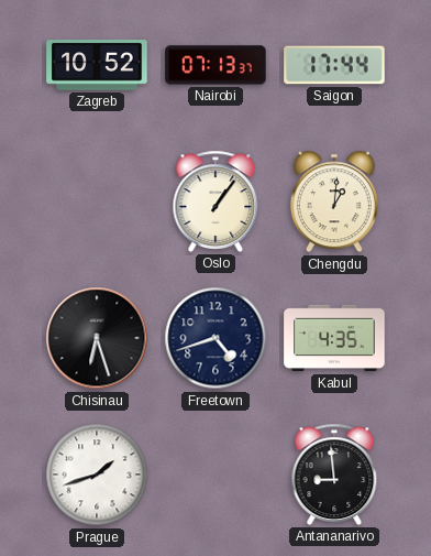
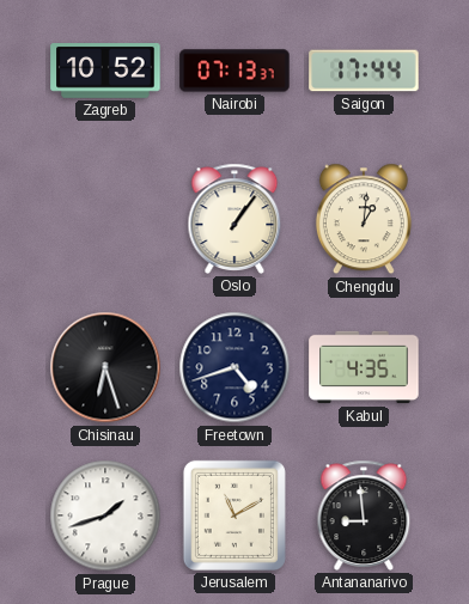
Jerusalem: none -> 11:10
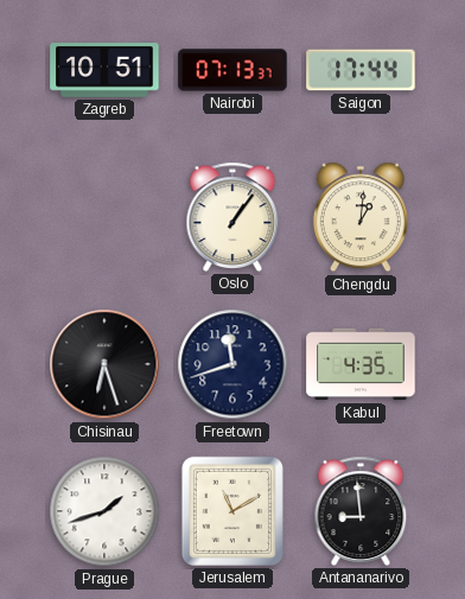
Zagreb: 10:52 -> 10:51
Freetown: 4:42 -> 11:42
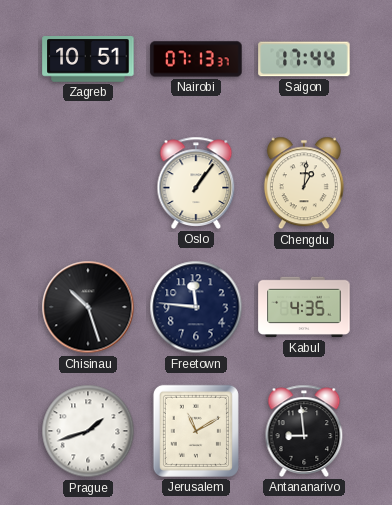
Chisinau: 6:27 -> 10:27
Freetown: 11:42 -> 11:46
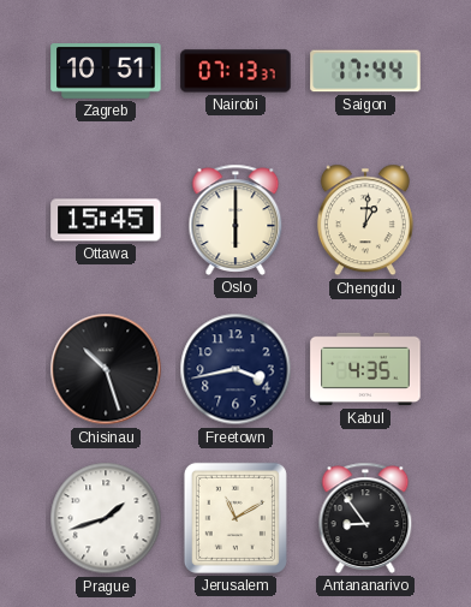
Ottawa: none -> 15:45
Oslo: 1:06 -> 6:00
Freetown: 11:46 -> 3:43
Antananarivo: 8:59 -> 8:54
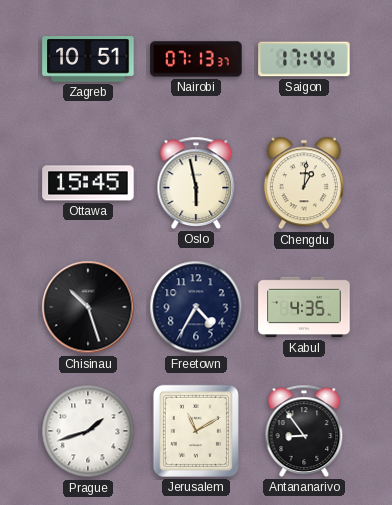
Oslo: 6:00 -> 5:58
Freetown: 3:43 -> 4:35
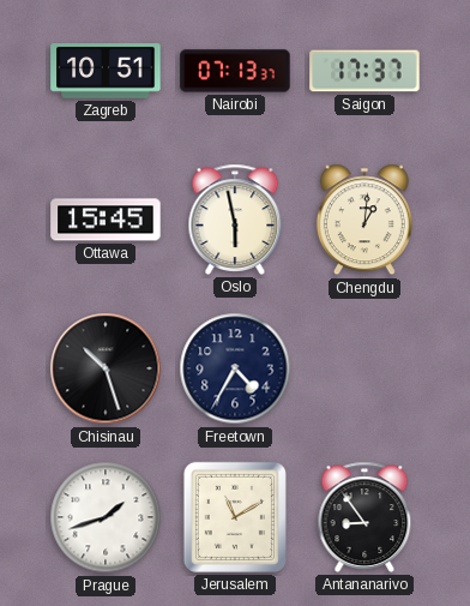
Saigon: 17:44 -> 17:37
Kabul: 4:35 -> none
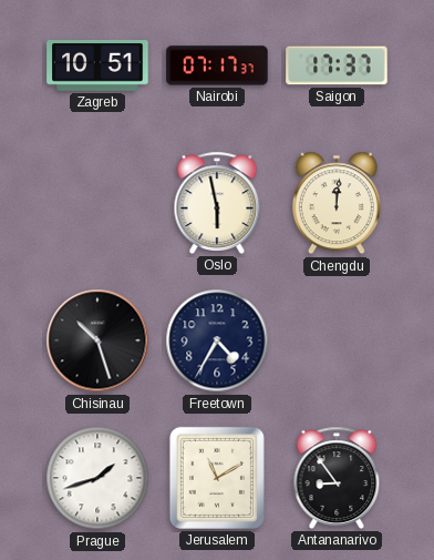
Nairobi: 07:13 -> 07:17
Ottawa: 15:45 -> none
Chengdu: 1:01 -> 12:01
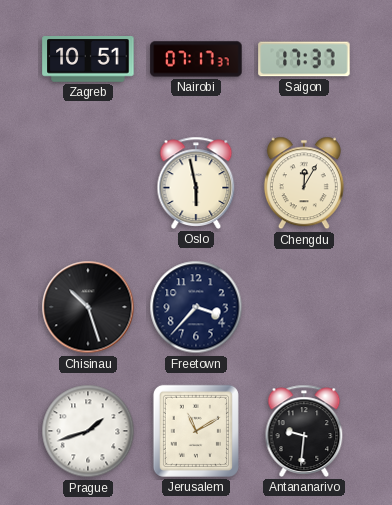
Chengdu: 12:01 -> 12:05
Freetown: 4:35 -> 3:37
Antananarivo: 8:54 -> 9:31
